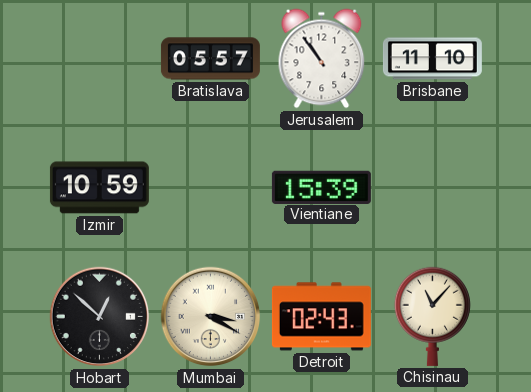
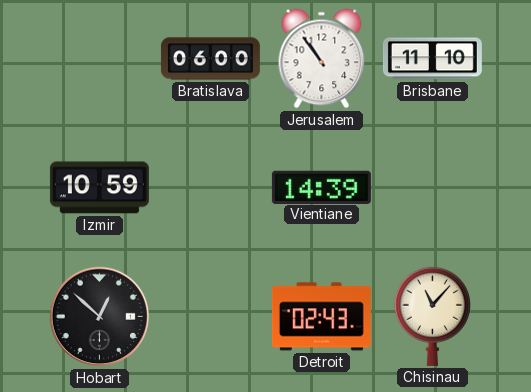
Bratislava: 05:57 -> 06:00
Vientiane: 15:39 -> 14:39
Mumbai: 3:20 -> none
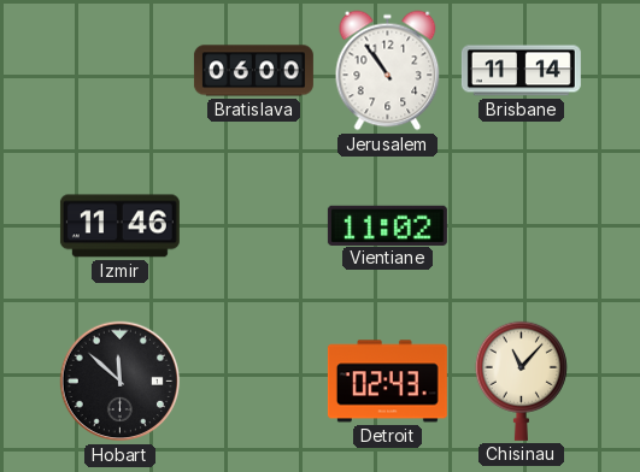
Brisbane: 11:10 -> 11:14
Izmir: 10:59 -> 11:46
Vientiane: 14:39 -> 11:02
Hobart: 12:52 -> 11:52
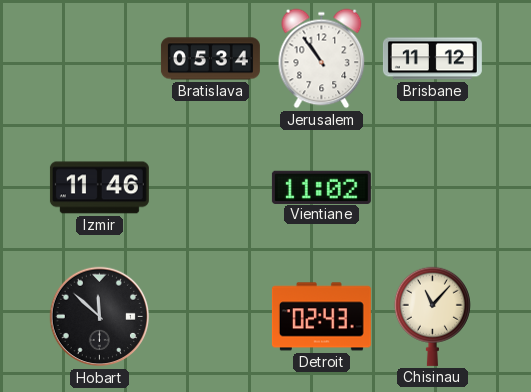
Bratislava: 06:00 -> 05:34
Brisbane: 11:14 -> 11:12
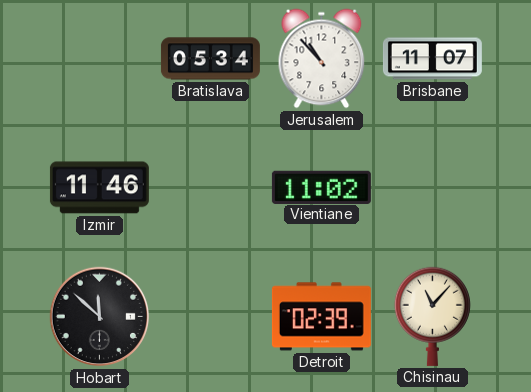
Jerusalem: 10:54 -> 10:53
Brisbane: 11:12 -> 11:07
Detroit: 02:43 -> 02:39
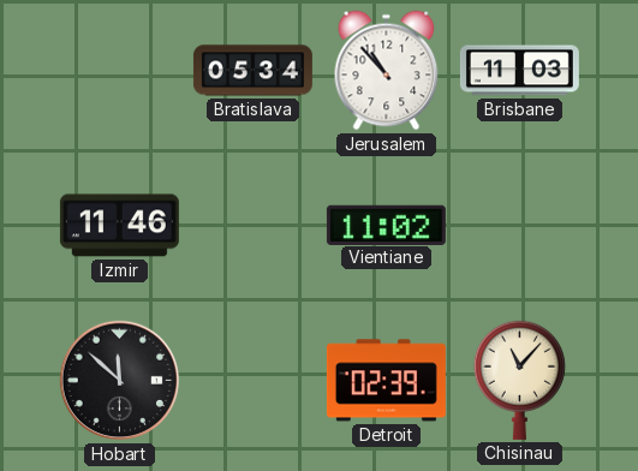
Brisbane: 11:07 -> 11:03
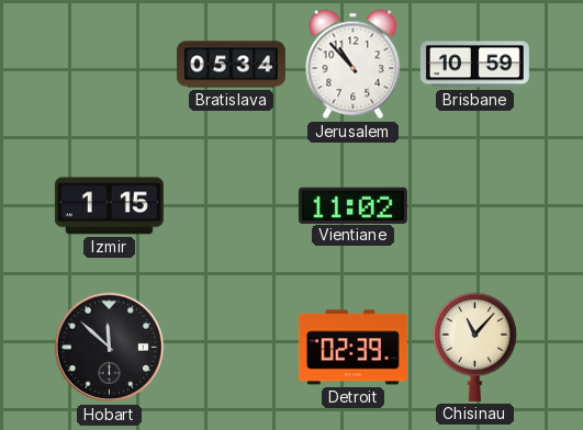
Brisbane: 11:03 -> 10:59
Izmir: 11:46 -> 1:15
